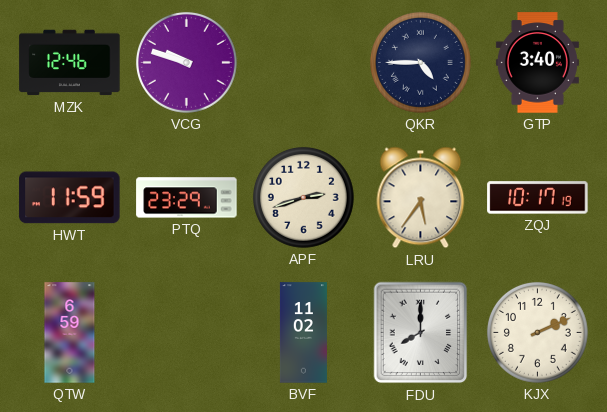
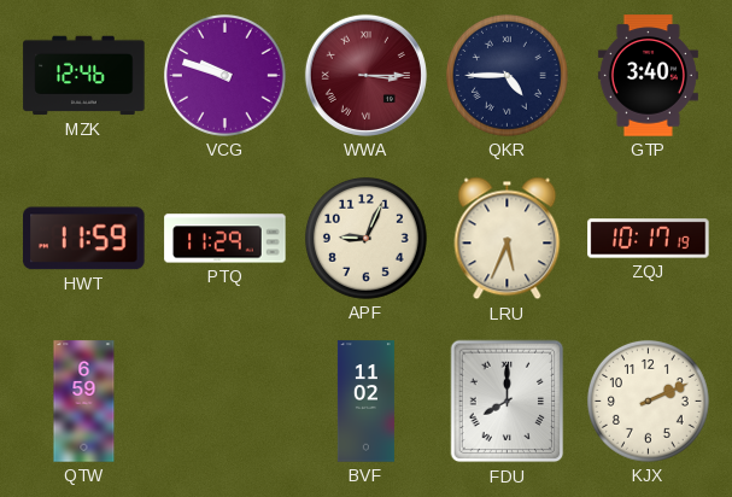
WWA: none -> 3:15
PTQ: 23:29 -> 11:29
APF: 2:42 -> 9:04
LRU: 5:36 -> 5:34
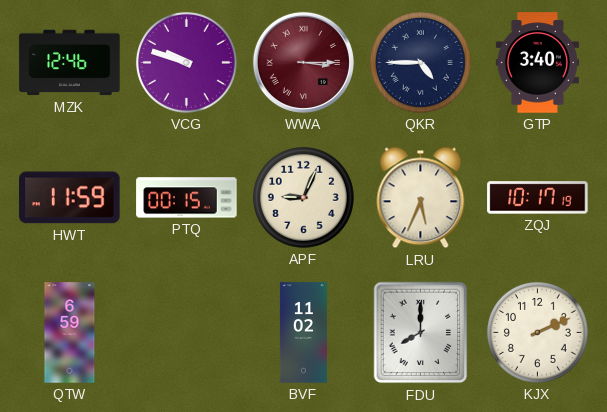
PTQ: 11:29 -> 00:15
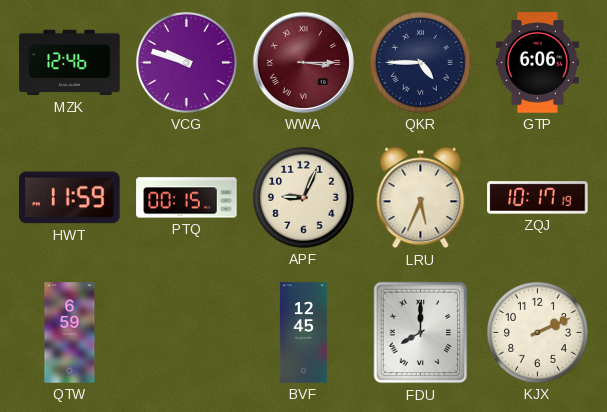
GTP: 3:40 -> 6:06
BVF: 11:02 -> 12:45
